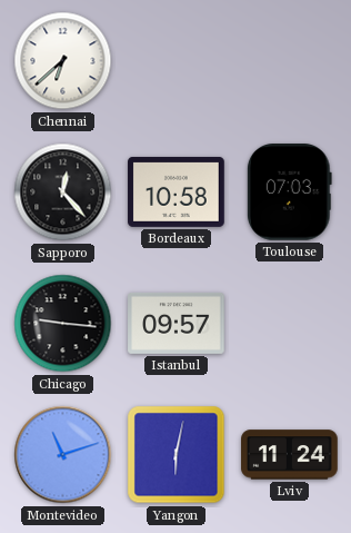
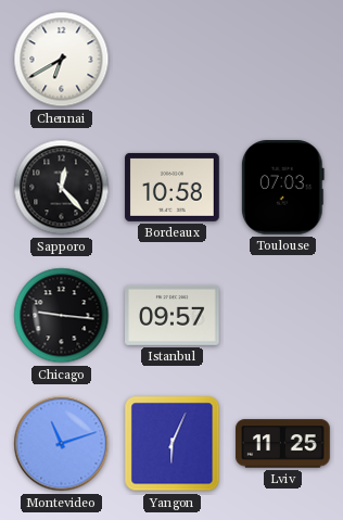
Chennai: 6:38 -> 6:40
Yangon: 6:02 -> 6:04
Lviv: 11:24 -> 11:25
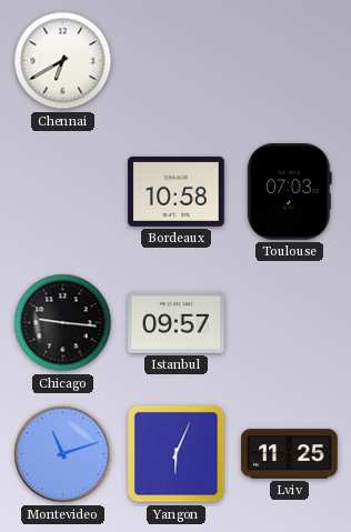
Sapporo: 12:23 -> none
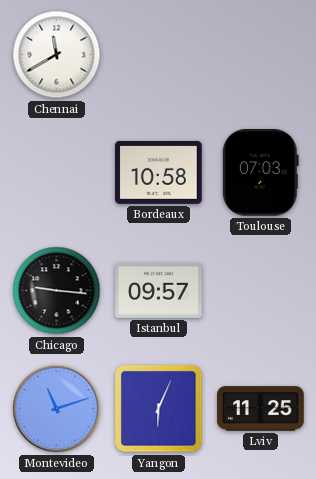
Chennai: 6:40 -> 11:40
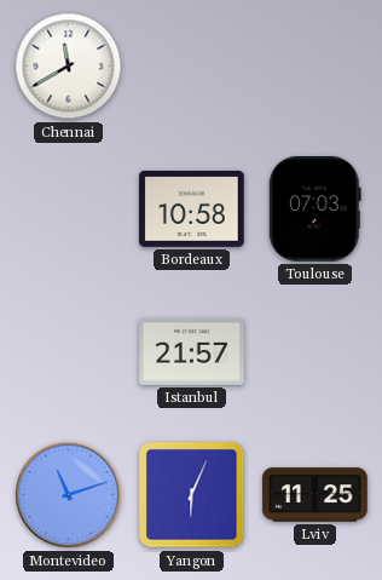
Chicago: 9:16 -> none
Istanbul: 09:57 -> 21:57
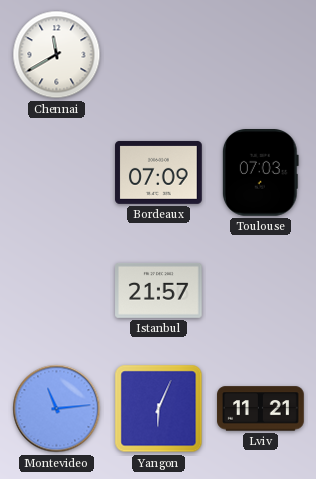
Bordeaux: 10:58 -> 07:09
Montevideo: 11:12 -> 11:14
Lviv: 11:25 -> 11:21
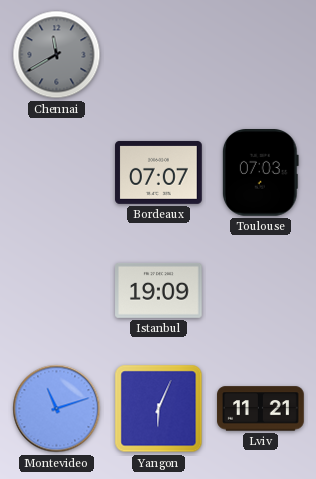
Chennai dial: white -> grey
Bordeaux: 07:09 -> 07:07
Istanbul: 21:57 -> 19:09
Montevideo: 11:14 -> 11:12
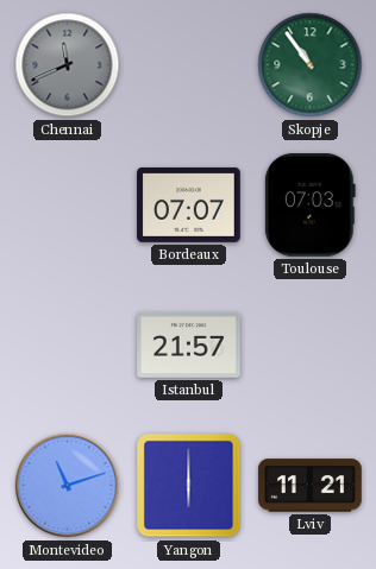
Chennai: 11:40 -> 11:41
Skopje: none -> 10:54
Istanbul: 19:09 -> 21:57
Yangon: 6:04 -> 6:00
